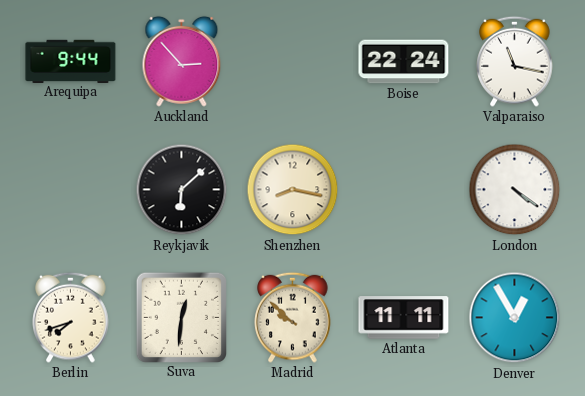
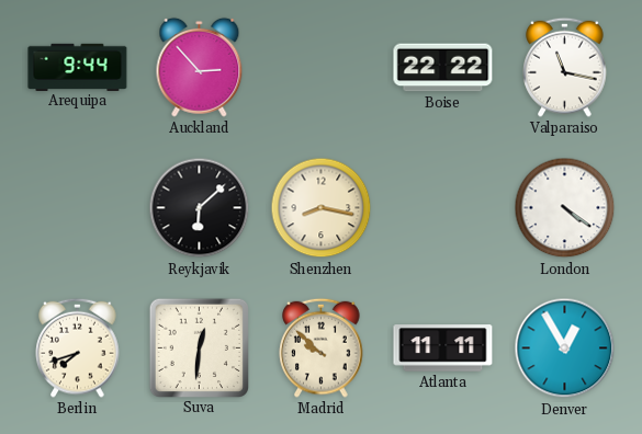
Boise: 22:24 -> 22:22
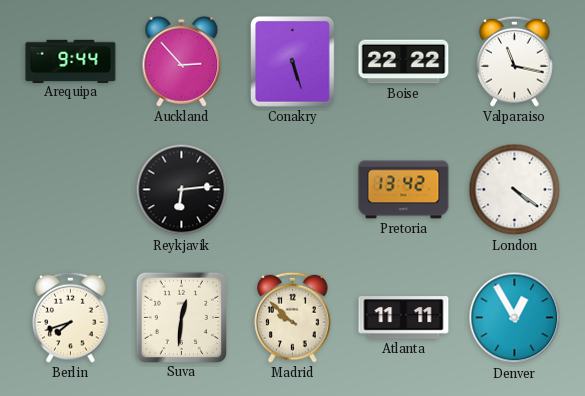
Conakry: none -> 5:27
Reykjavik: 6:08 -> 6:14
Shenzhen: 8:17 -> none
Pretoria: none -> 13:42
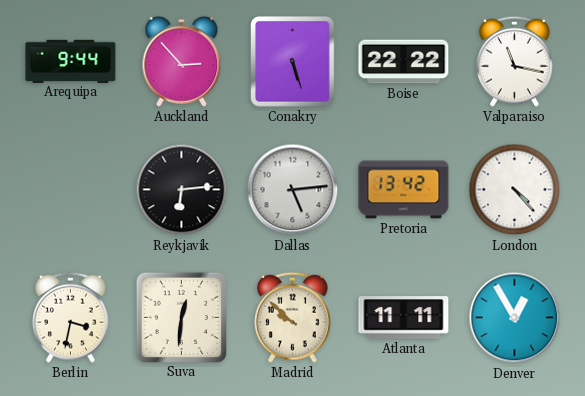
Dallas: none -> 5:14
London: 4:21 -> 4:23
Berlin: 7:42 -> 3:32
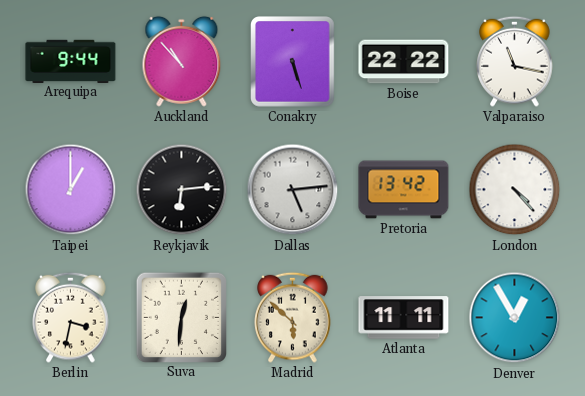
Auckland: 2:53 -> 10:53
Taipei: none -> 1:00
Madrid: 9:52 -> 5:52
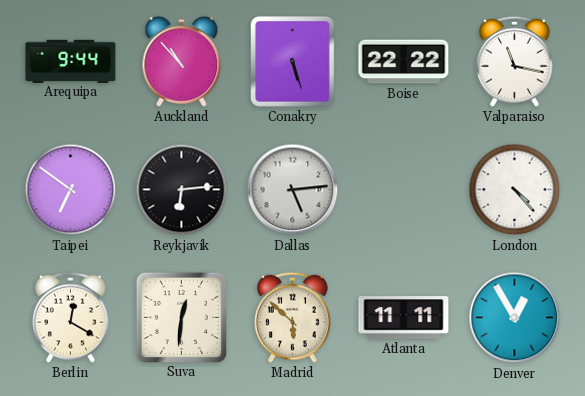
Taipei: 1:00 -> 6:51
Pretoria: 13:42 -> none
Berlin: 3:32 -> 12:20
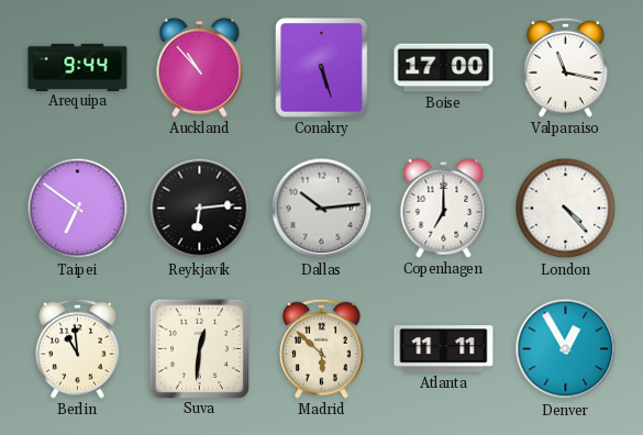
Boise: 22:22 -> 17:00
Dallas: 5:14 -> 10:14
Copenhagen: none -> 7:00
Berlin: 12:20 -> 10:59
